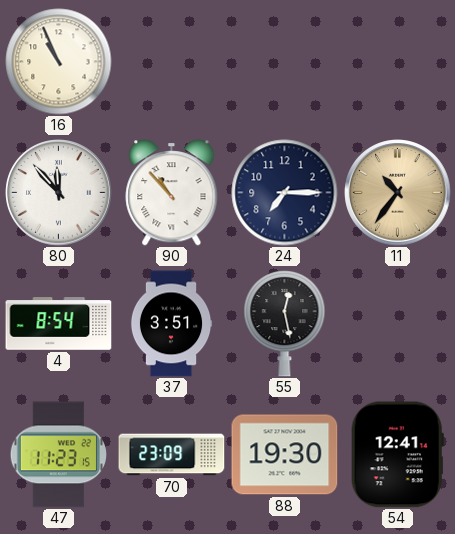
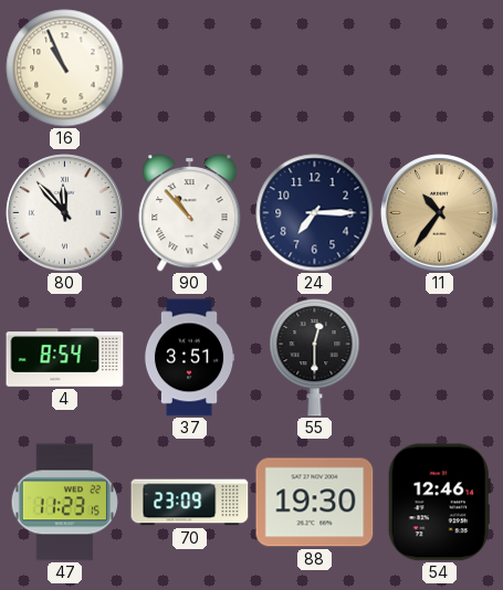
55: 12:28 -> 12:30
54: 12:41 -> 12:46
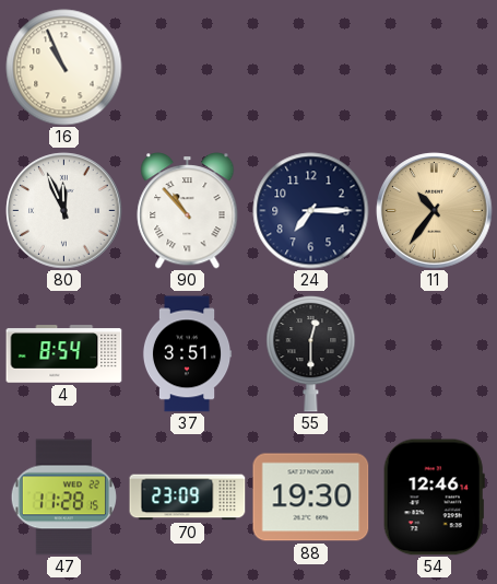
80: 11:53 -> 11:56
47: 11:23 -> 11:28
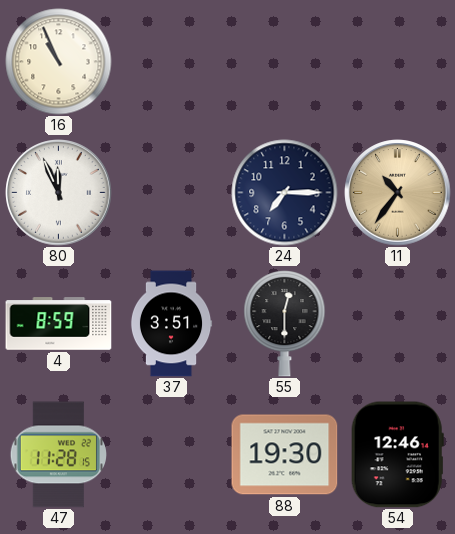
90: 10:53 -> none
4: 8:54 -> 8:59
70: 23:09 -> none
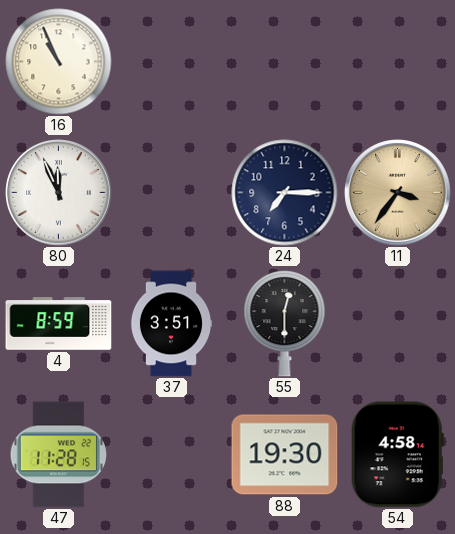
11: 10:36 -> 3:36
54: 12:46 -> 4:58
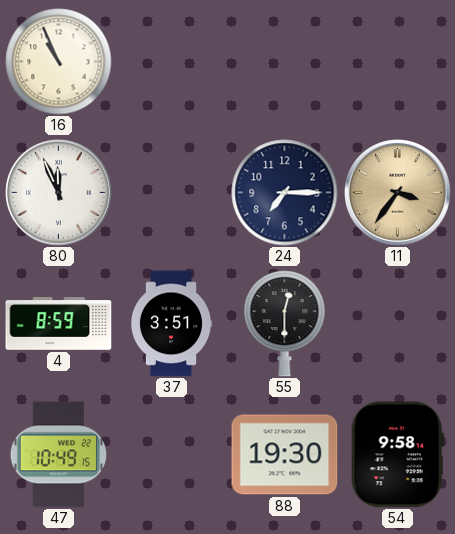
47: 11:28 -> 10:49
54: 4:58 -> 9:58
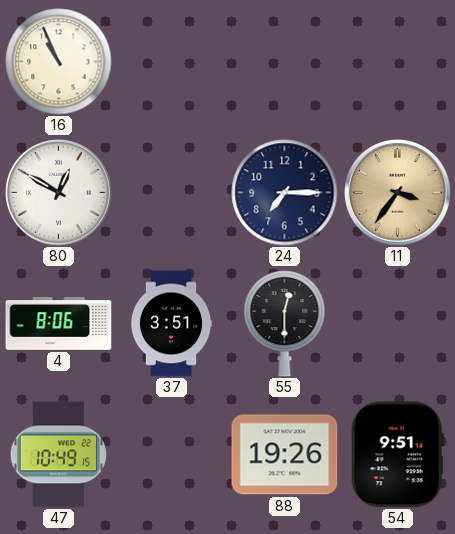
80: 11:56 -> 12:50
4: 8:59 -> 8:06
88: 19:30 -> 19:26
54: 9:58 -> 9:51
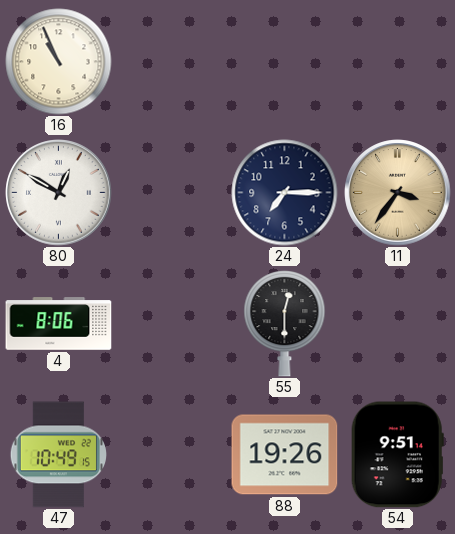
37: 3:51 -> none
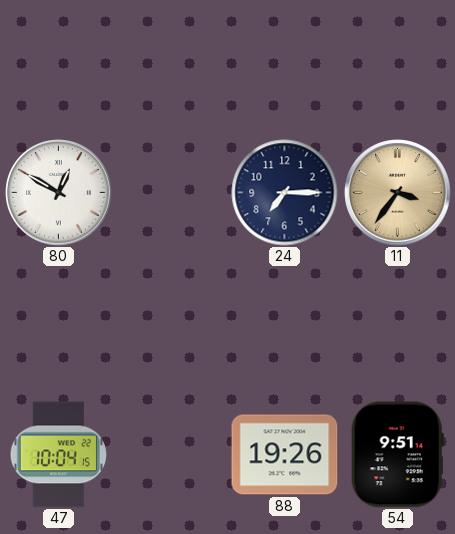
16: 10:56 -> none
4: 8:06 -> none
55: 12:30 -> none
47: 10:49 -> 10:04
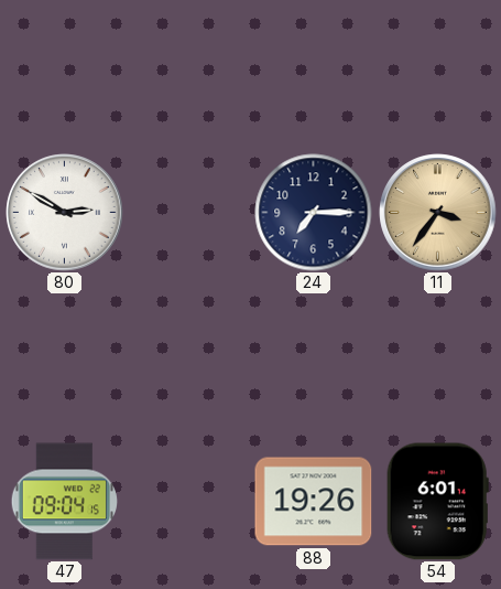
80: 12:50 -> 2:50
47: 10:04 -> 09:04
54: 9:51 -> 6:01
